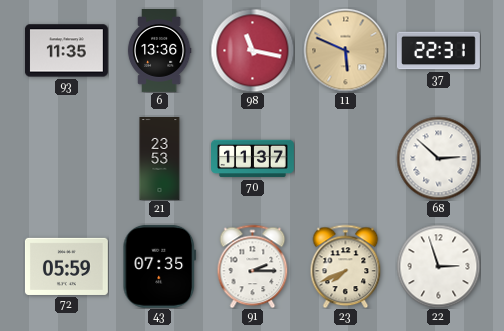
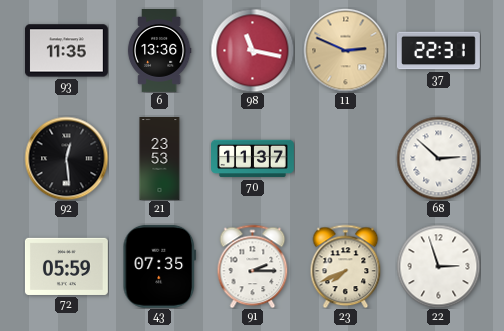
11: 5:49 -> 2:49
92: none -> 12:29
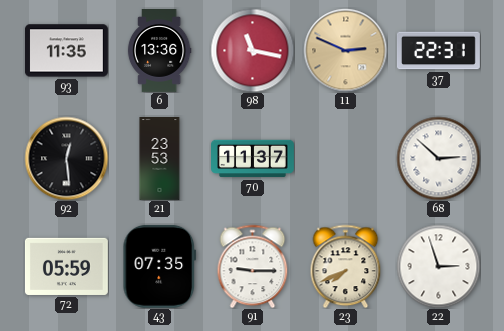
91: 2:15 -> 9:15
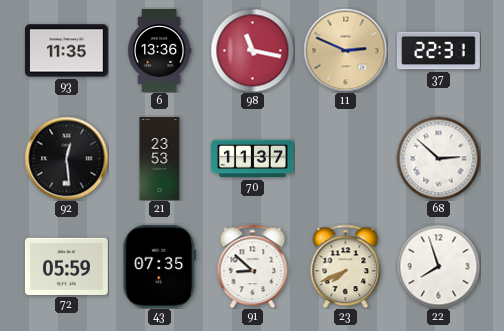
91: 9:15 -> 8:52
22: 2:57 -> 7:57
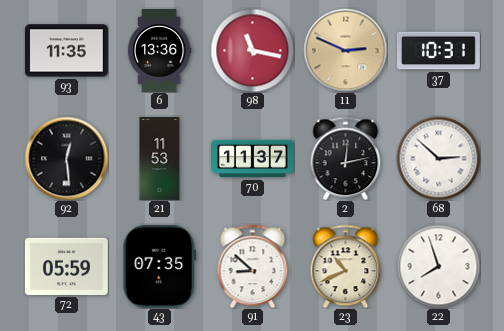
37: 22:31 -> 10:31
21: 23:53 -> 11:53
2: none -> 12:13
23: 7:41 -> 10:41
